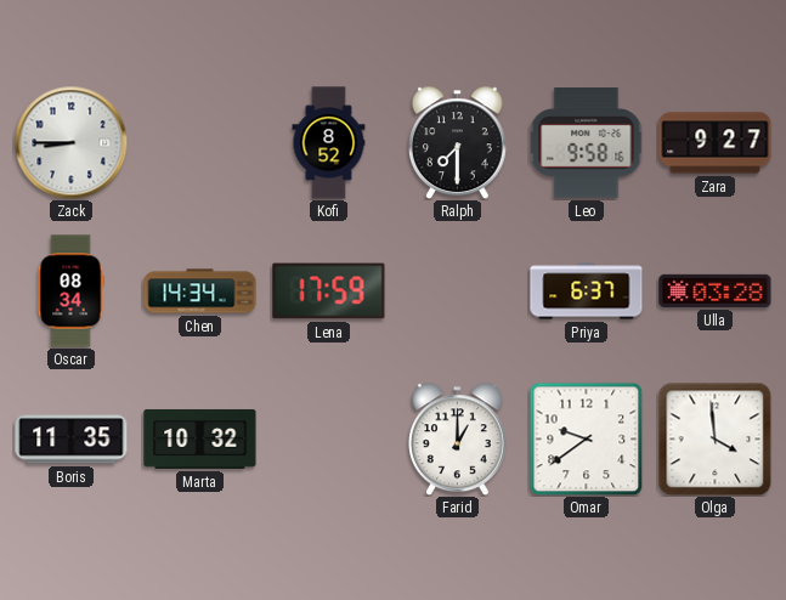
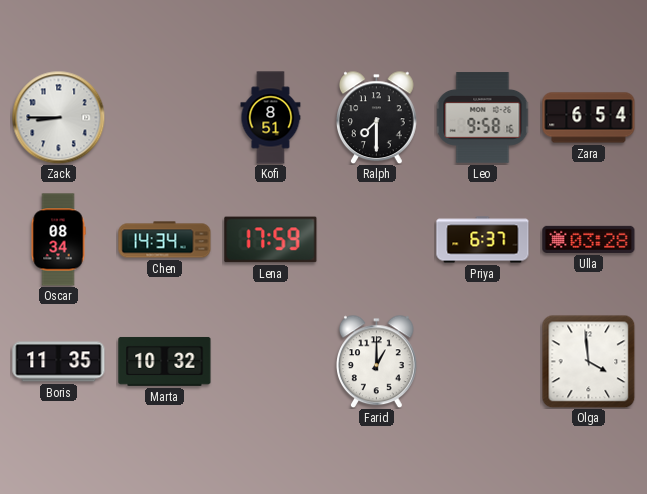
Kofi: 8:52 -> 8:51
Zara: 9:27 -> 6:54
Omar: 9:39 -> none
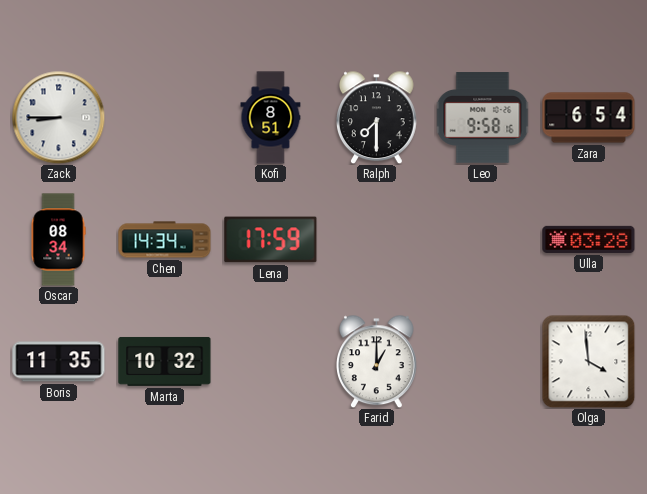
Priya: 6:37 -> none
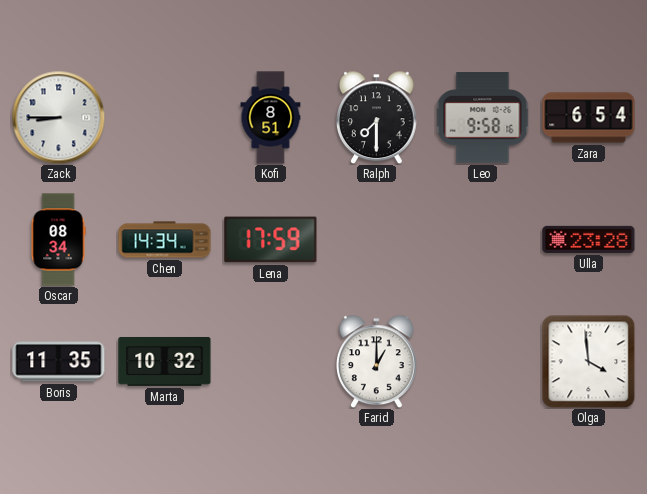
Ulla: 03:28 -> 23:28
